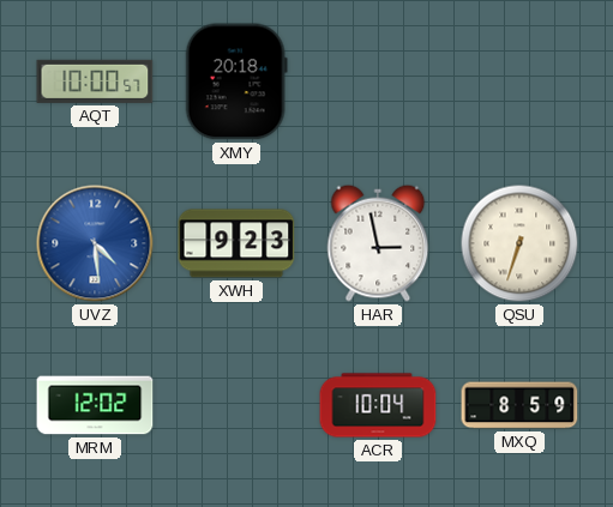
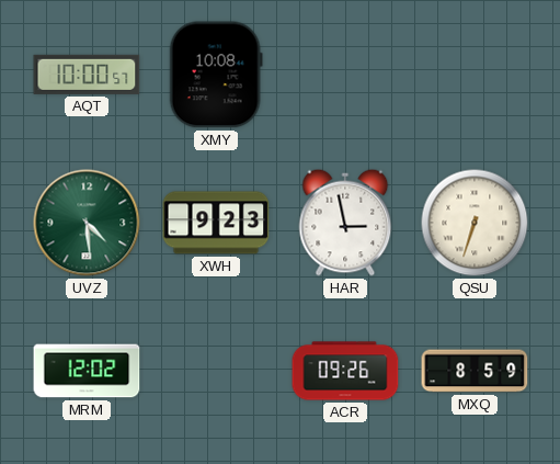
XMY: 20:18 -> 10:08
UVZ dial: blue -> green
ACR: 10:04 -> 09:26
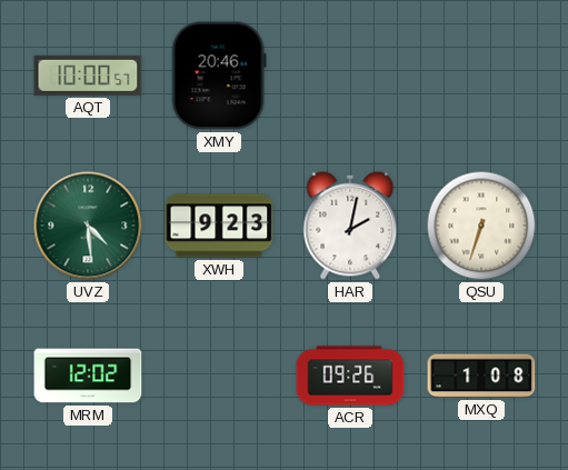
XMY: 10:08 -> 20:46
HAR: 2:58 -> 2:02
MXQ: 8:59 -> 1:08
